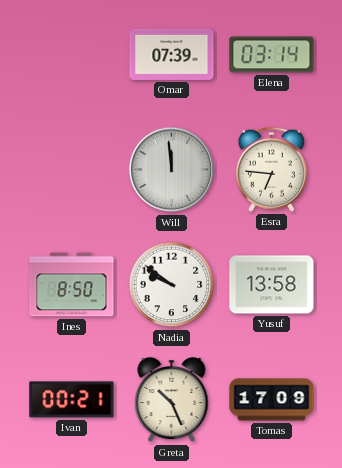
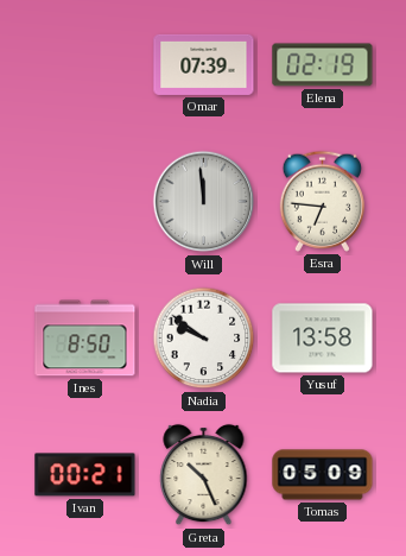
Elena: 03:14 -> 02:19
Tomas: 17:09 -> 05:09
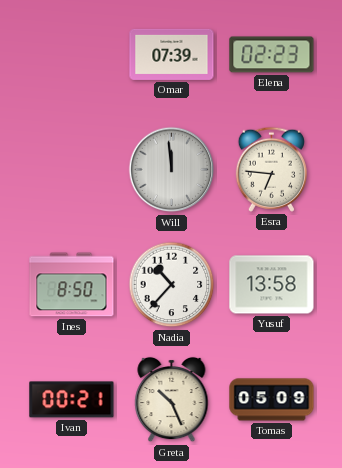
Elena: 02:19 -> 02:23
Nadia: 9:51 -> 10:37
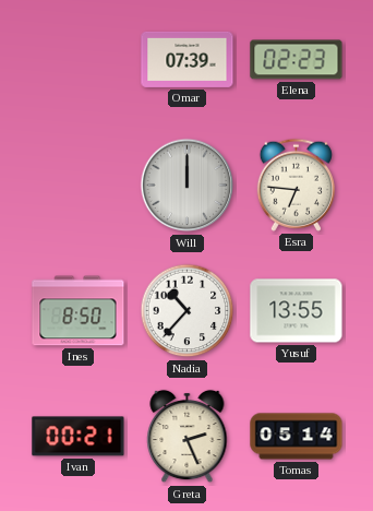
Will: 11:59 -> 12:00
Yusuf: 13:58 -> 13:55
Greta: 10:26 -> 2:26
Tomas: 05:09 -> 05:14
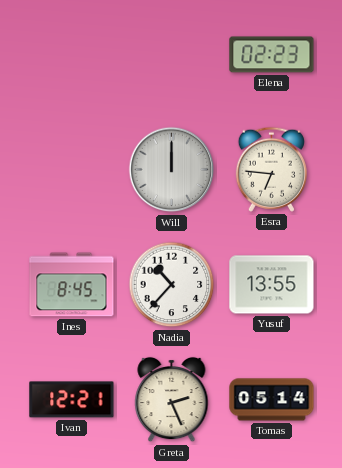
Omar: 07:39 -> none
Ines: 8:50 -> 8:45
Ivan: 00:21 -> 12:21
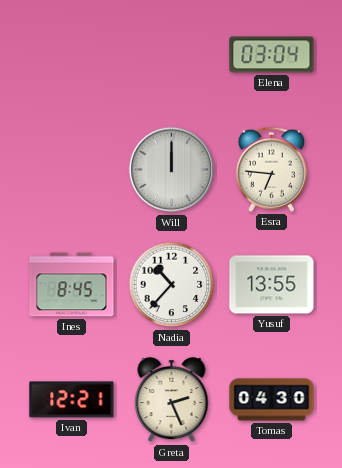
Elena: 02:23 -> 03:04
Tomas: 05:14 -> 04:30
